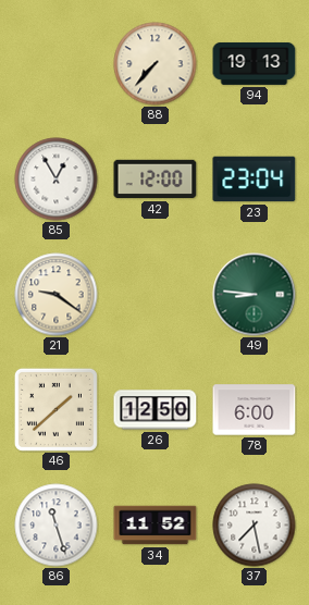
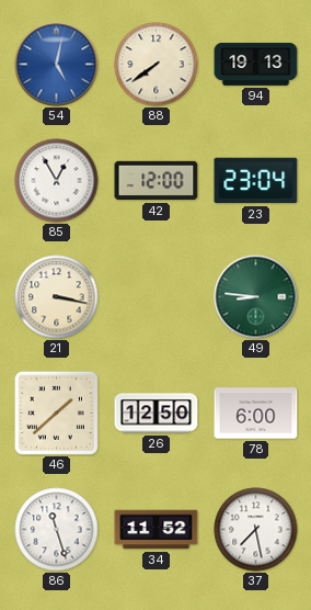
54: none -> 5:02
88: 7:37 -> 7:39
21: 9:21 -> 3:17
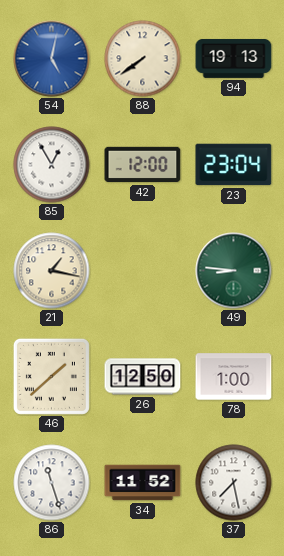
21: 3:17 -> 1:17
78: 6:00 -> 1:00
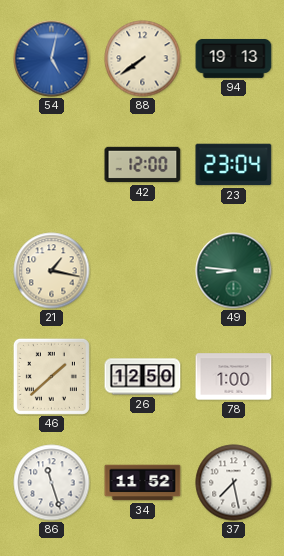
85: 12:55 -> none
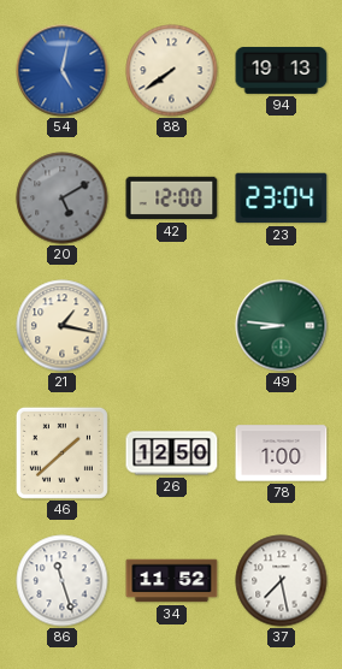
20: none -> 5:10
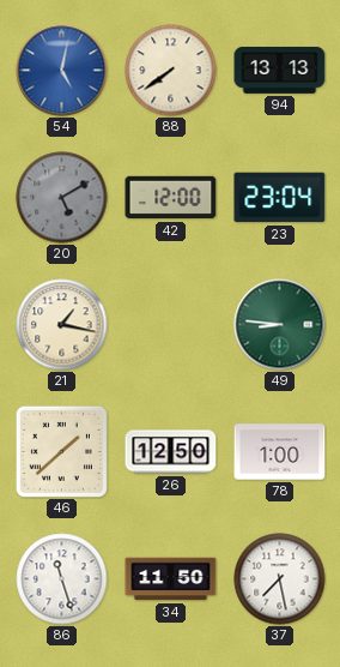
94: 19:13 -> 13:13
34: 11:52 -> 11:50
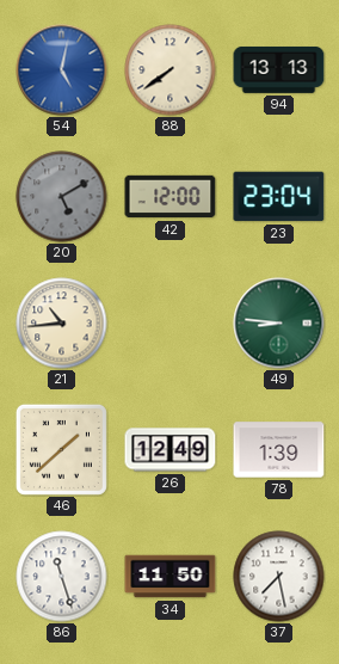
21: 1:17 -> 10:44
26: 12:50 -> 12:49
78: 1:00 -> 1:39
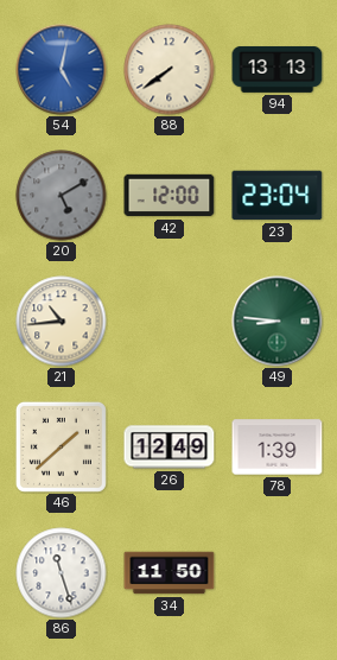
37: 7:28 -> none
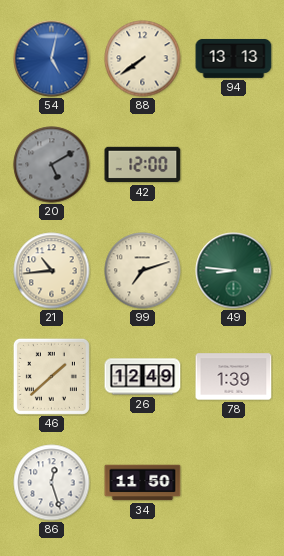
23: 23:04 -> none
99: none -> 7:12
86: 11:27 -> 12:27
